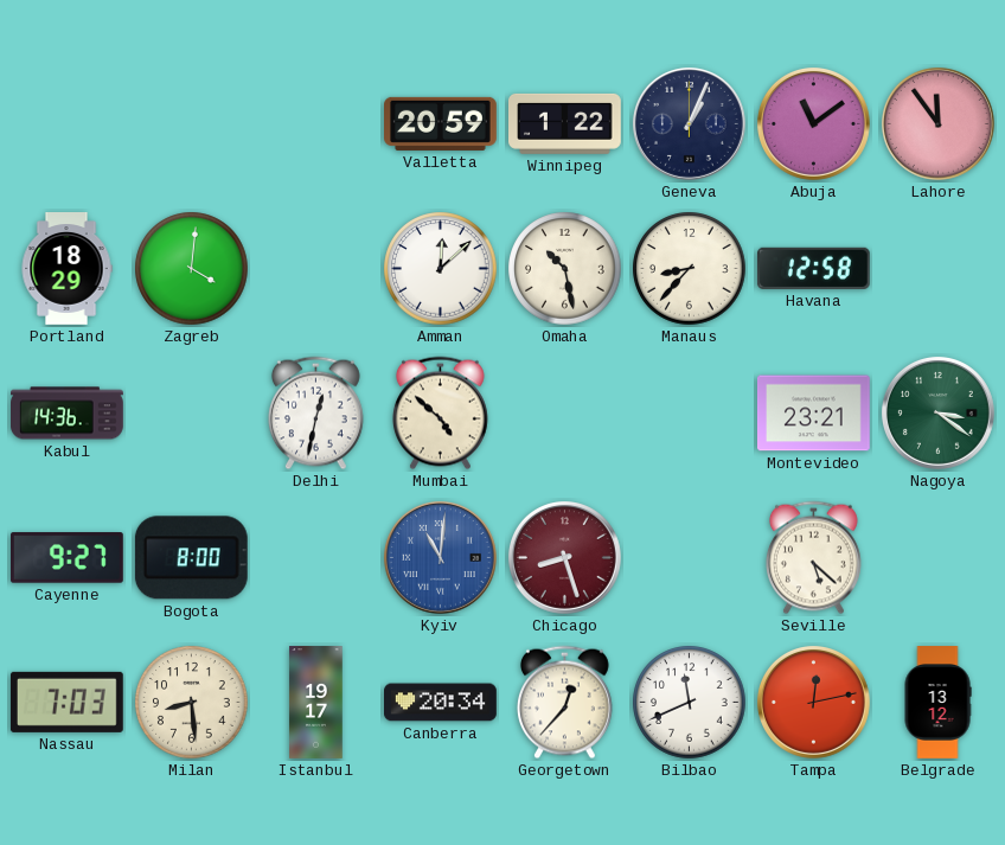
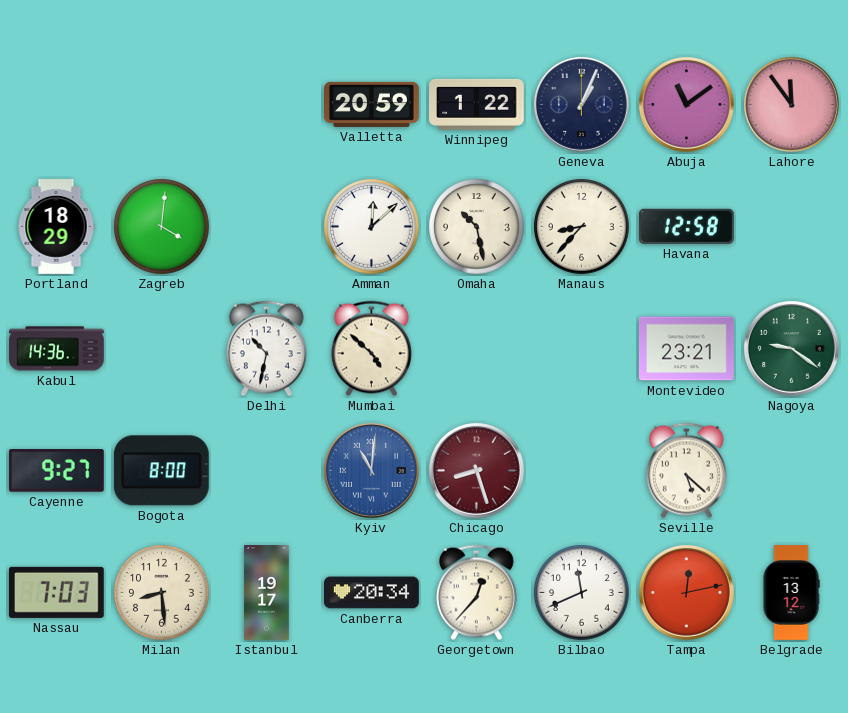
Delhi: 12:32 -> 10:32
Nagoya: 3:21 -> 9:21
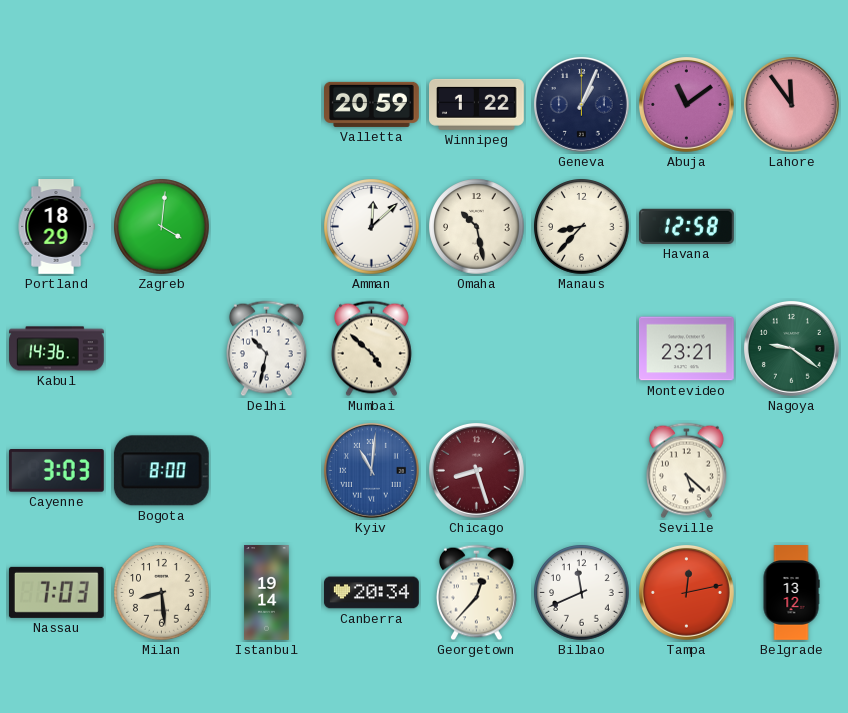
Cayenne: 9:27 -> 3:03
Istanbul: 19:17 -> 19:14
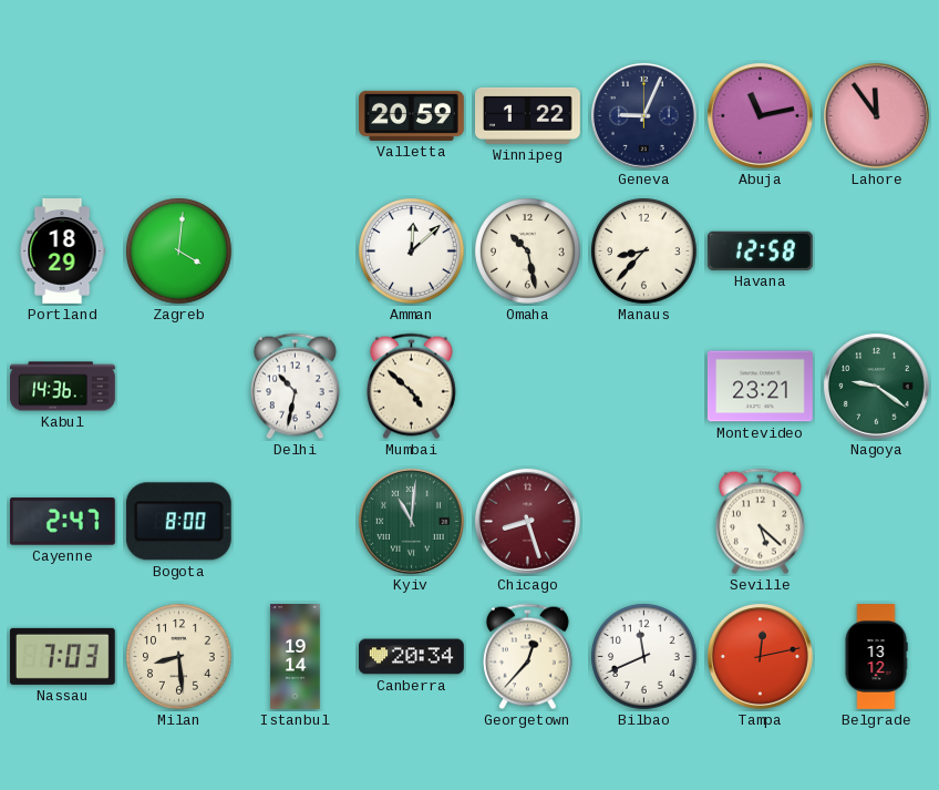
Geneva: 1:04 -> 9:04
Abuja: 11:09 -> 11:13
Cayenne: 3:03 -> 2:47
Kyiv dial: blue -> green
